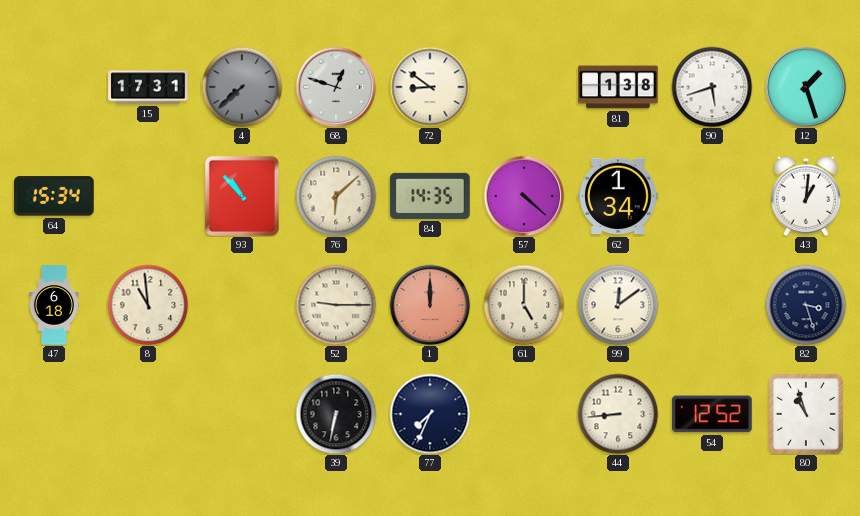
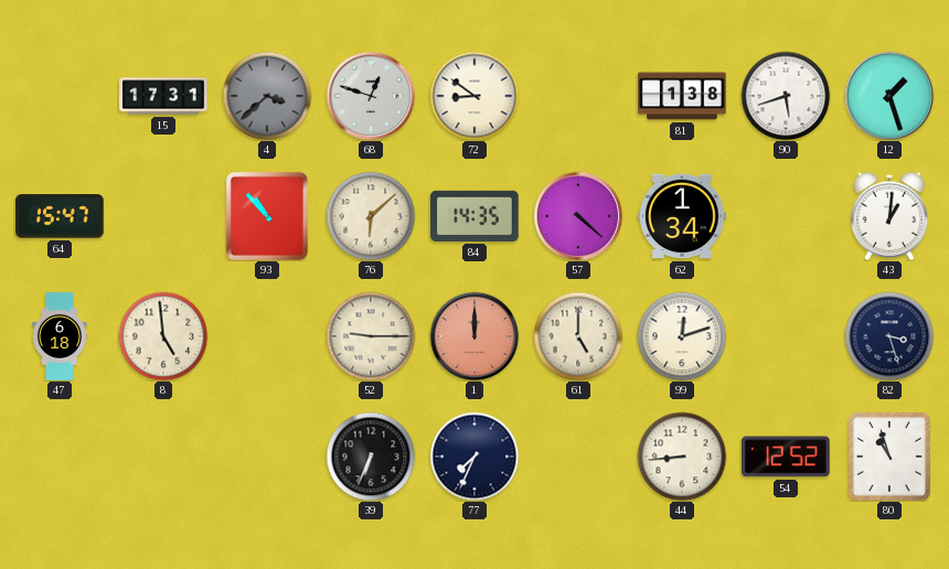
4: 7:38 -> 3:38
64: 15:34 -> 15:47
8: 10:59 -> 4:59
99: 12:09 -> 12:12
39: 6:32 -> 6:34
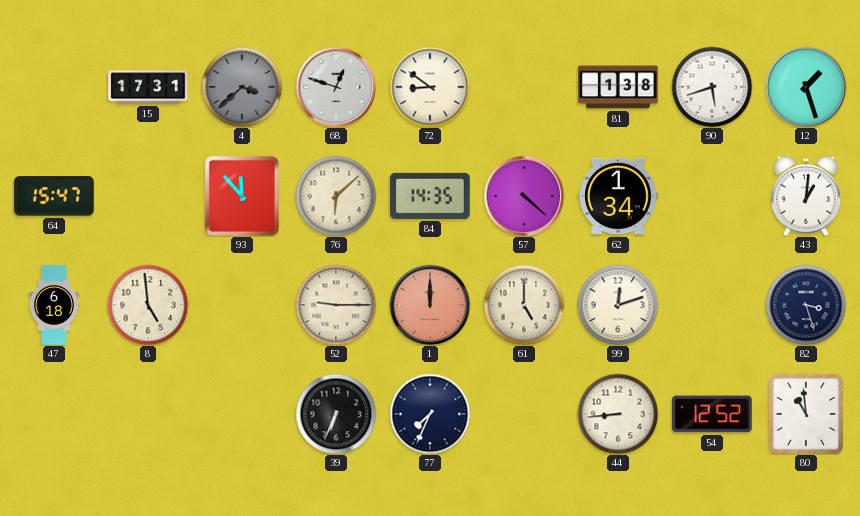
93: 10:53 -> 11:53
80: 10:57 -> 10:59
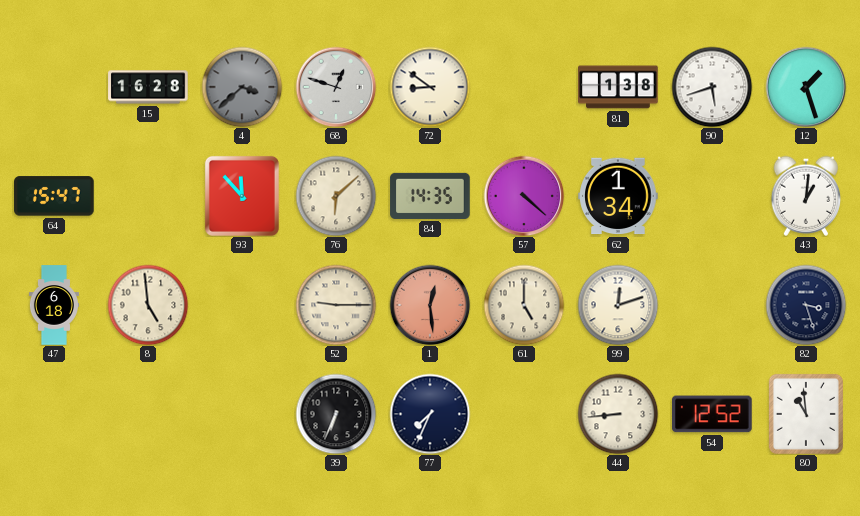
15: 17:31 -> 16:28
1: 12:00 -> 12:29
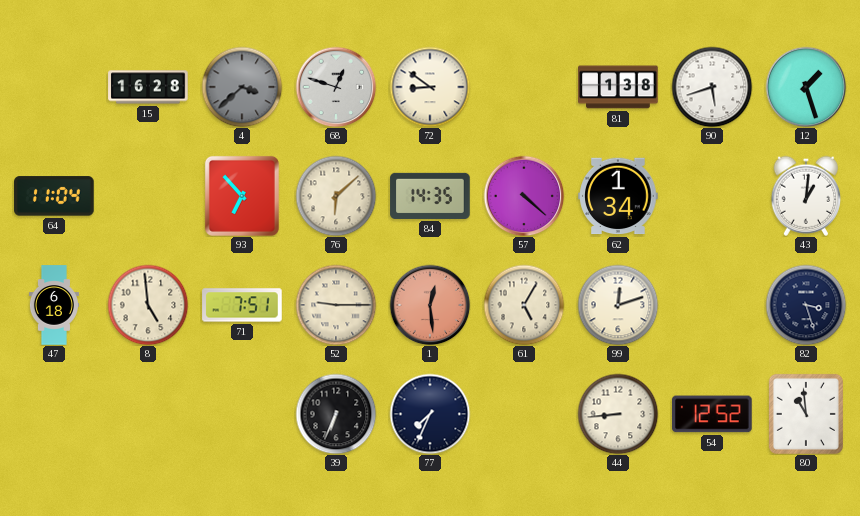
64: 15:47 -> 11:04
93: 11:53 -> 6:53
71: none -> 7:51
61: 5:00 -> 5:05
